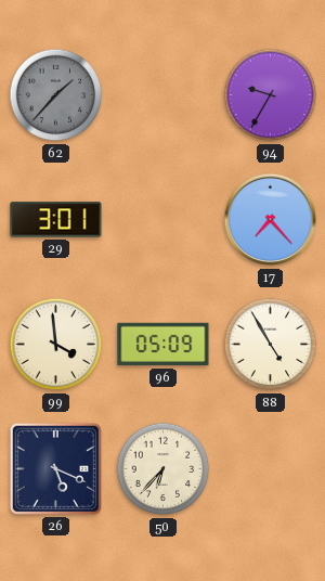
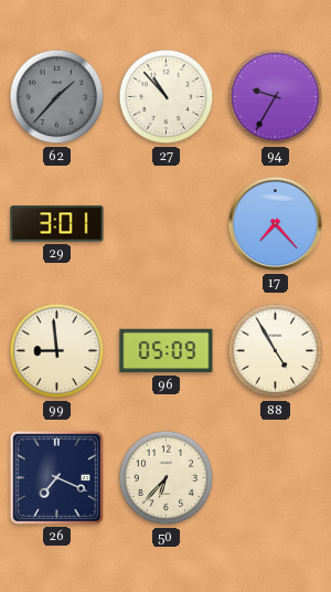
27: none -> 10:53
99: 3:59 -> 8:59
26: 5:19 -> 7:19
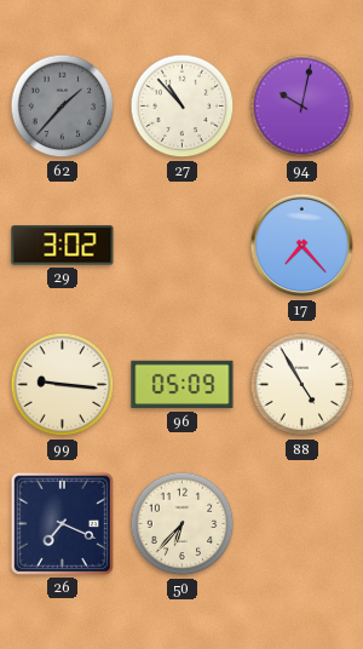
94: 9:35 -> 10:02
29: 3:01 -> 3:02
99: 8:59 -> 9:16
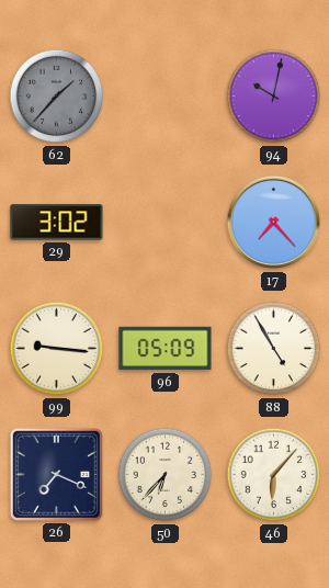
27: 10:53 -> none
46: none -> 6:07
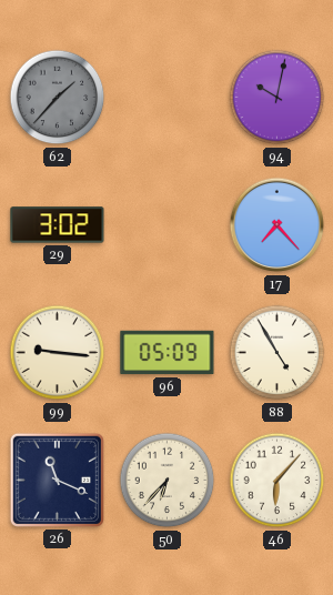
26: 7:19 -> 11:19
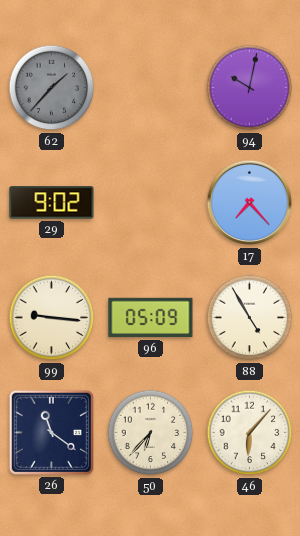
29: 3:02 -> 9:02
26: 11:19 -> 11:21
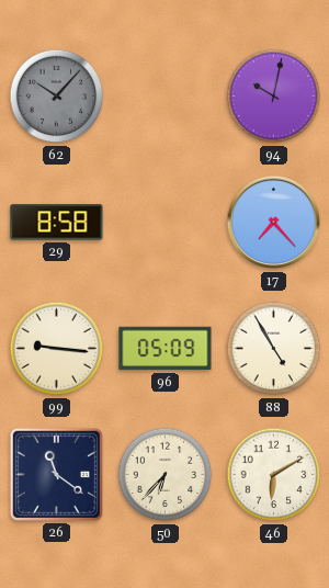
62: 1:37 -> 10:07
29: 9:02 -> 8:58
46: 6:07 -> 6:10
